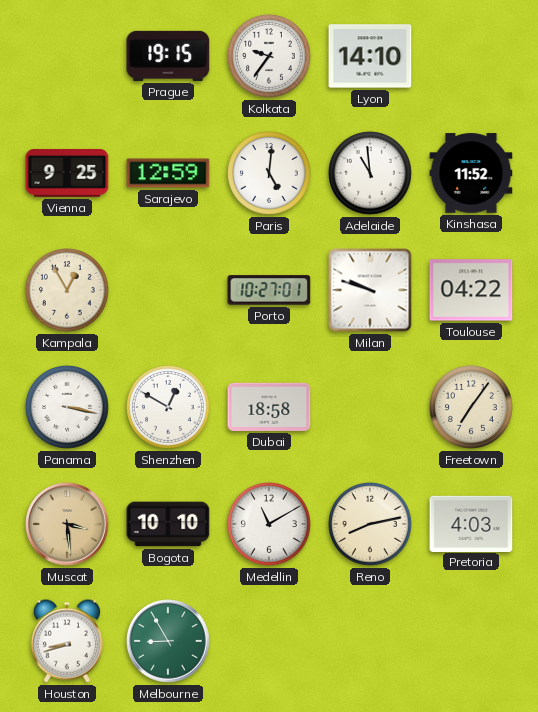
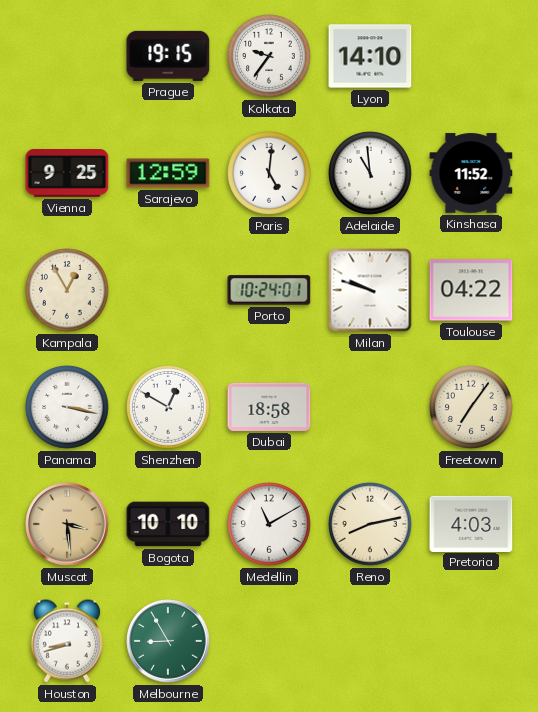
Porto: 10:27 -> 10:24
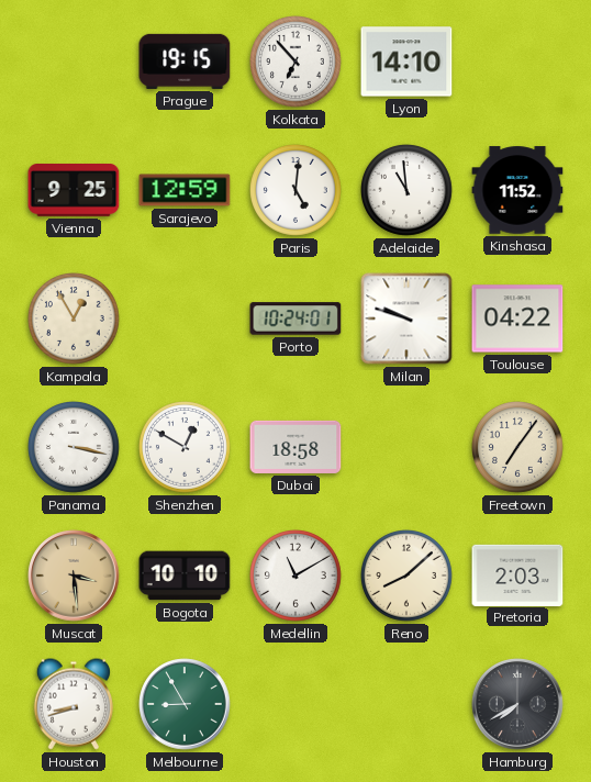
Kolkata: 9:36 -> 6:53
Reno: 8:13 -> 8:08
Pretoria: 4:03 -> 2:03
Hamburg: none -> 7:40
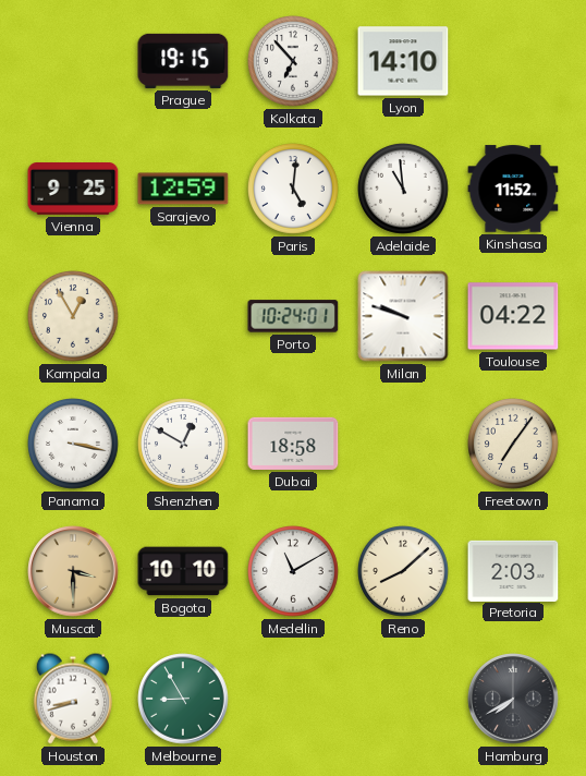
Muscat: 3:29 -> 3:30
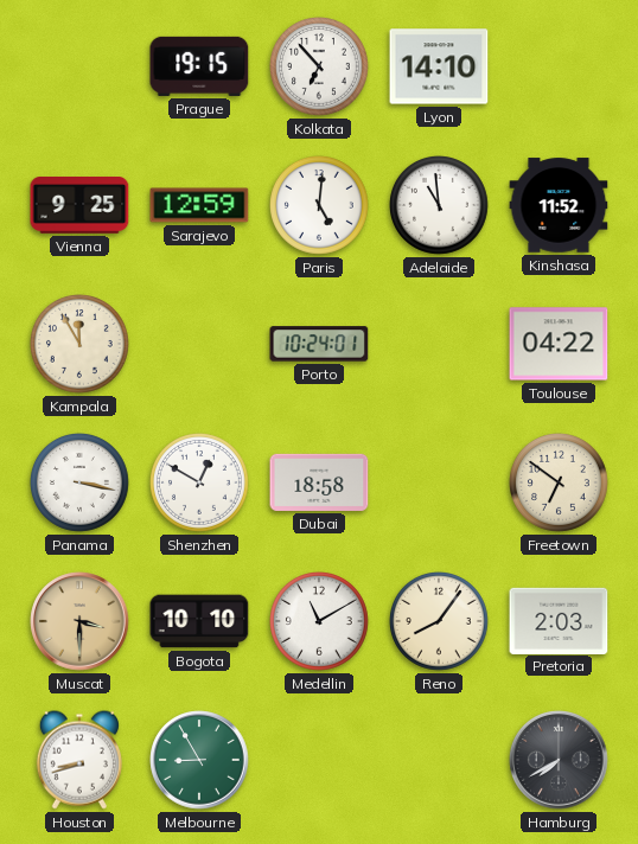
Kampala: 12:55 -> 11:55
Milan: 9:48 -> none
Freetown: 7:06 -> 6:51
Reno: 8:08 -> 8:06
